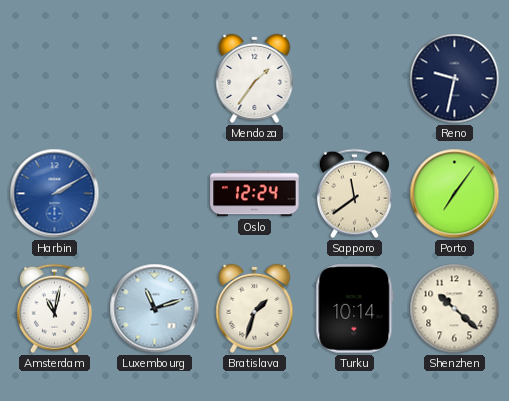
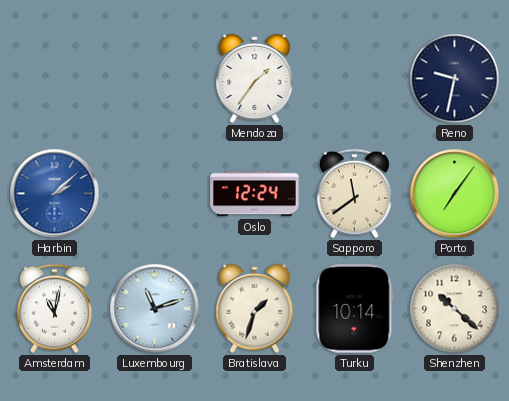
Harbin: 2:10 -> 2:08
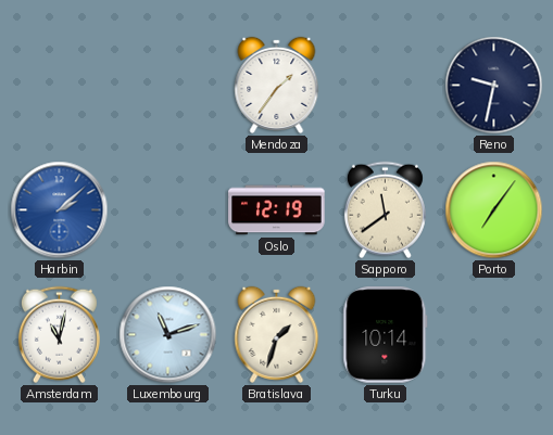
Oslo: 12:24 -> 12:19
Shenzhen: 10:22 -> none
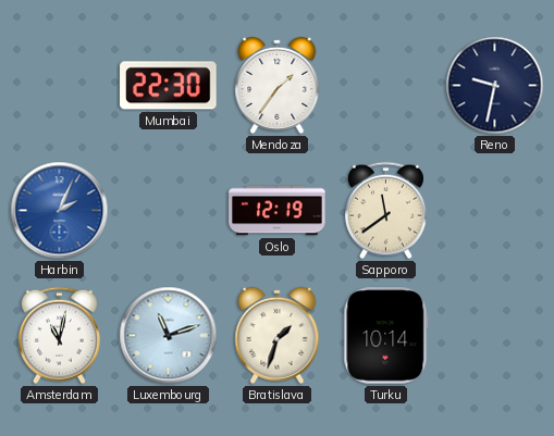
Mumbai: none -> 22:30
Harbin: 2:08 -> 2:04
Porto: 7:06 -> none
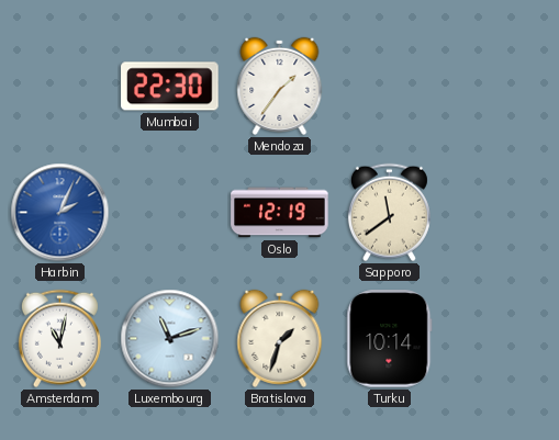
Reno: 9:32 -> none
